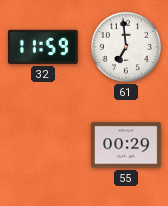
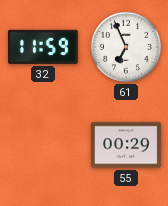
61: 6:59 -> 6:56
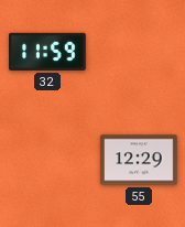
61: 6:56 -> none
55: 00:29 -> 12:29
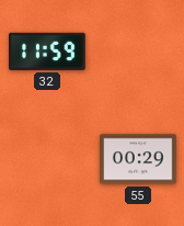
55: 12:29 -> 00:29
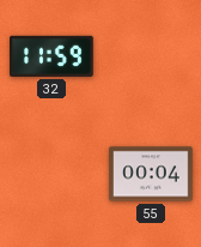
55: 00:29 -> 00:04
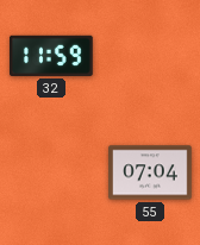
55: 00:04 -> 07:04
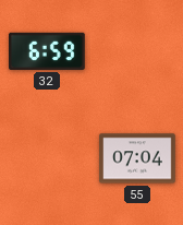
32: 11:59 -> 6:59
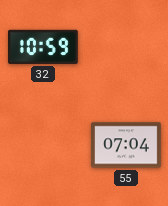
32: 6:59 -> 10:59
